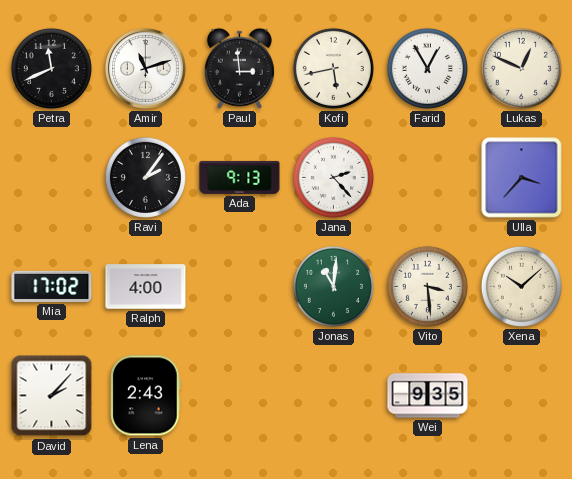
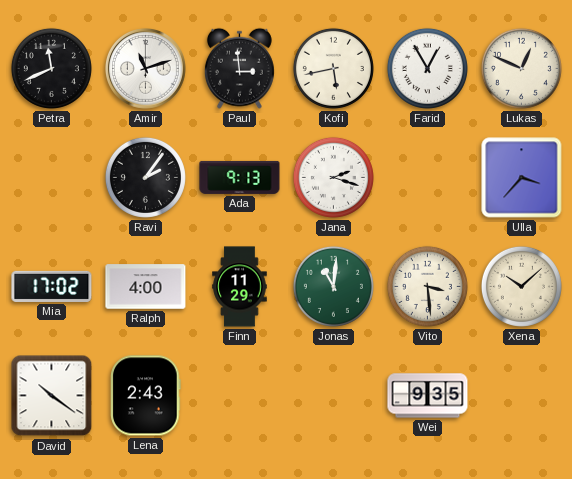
Jana: 2:23 -> 2:18
Finn: none -> 11:29
David: 2:07 -> 10:21
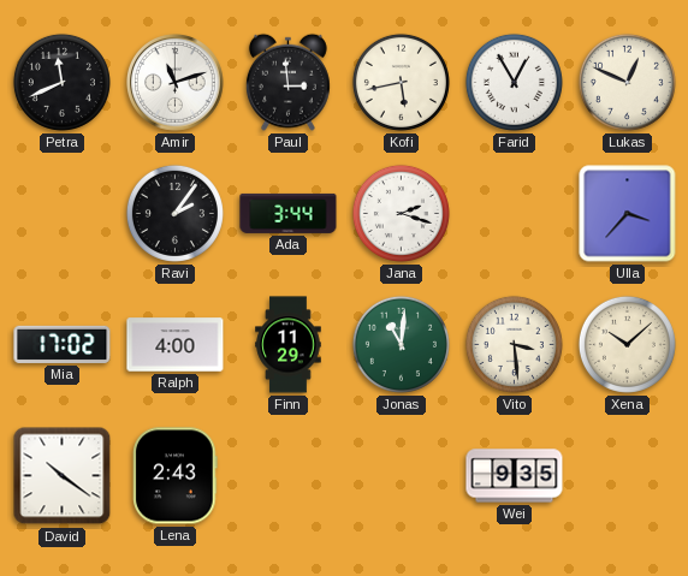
Ada: 9:13 -> 3:44
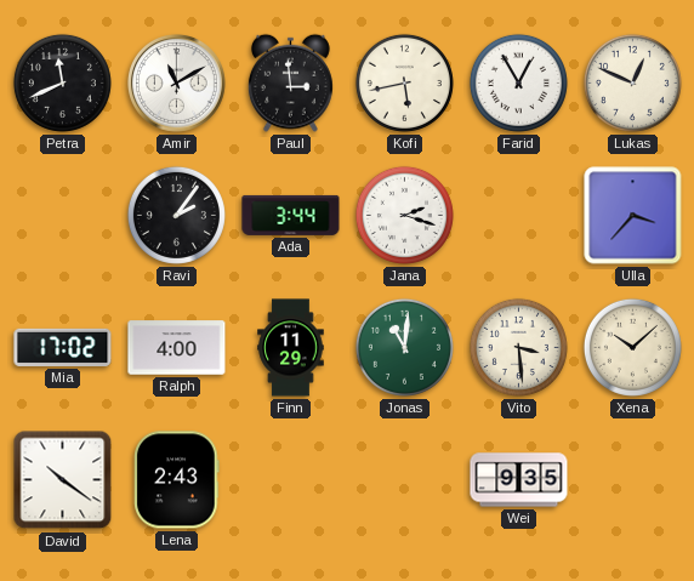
Amir: 11:12 -> 11:10
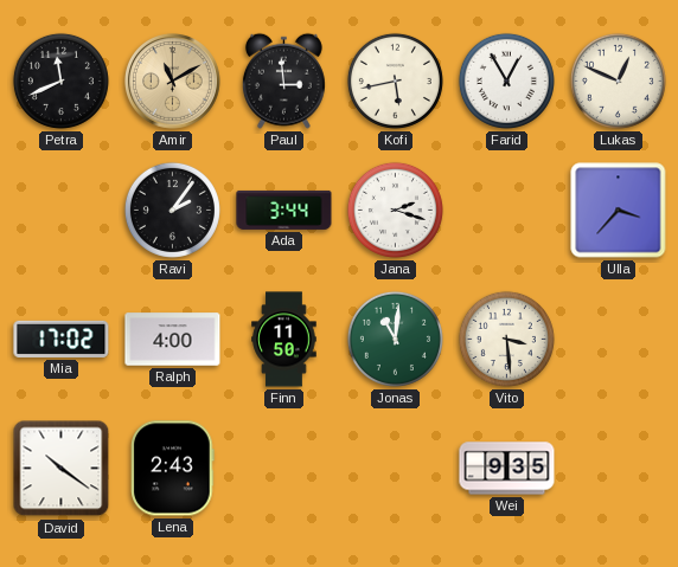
Amir dial: white -> champagne
Finn: 11:29 -> 11:50
Xena: 10:08 -> none
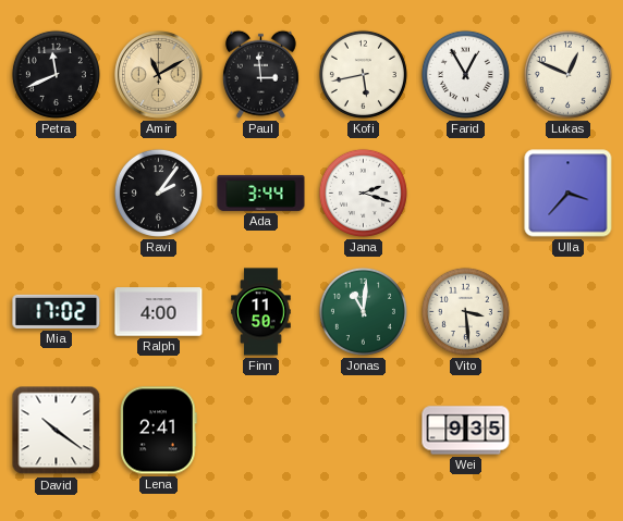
Lena: 2:43 -> 2:41
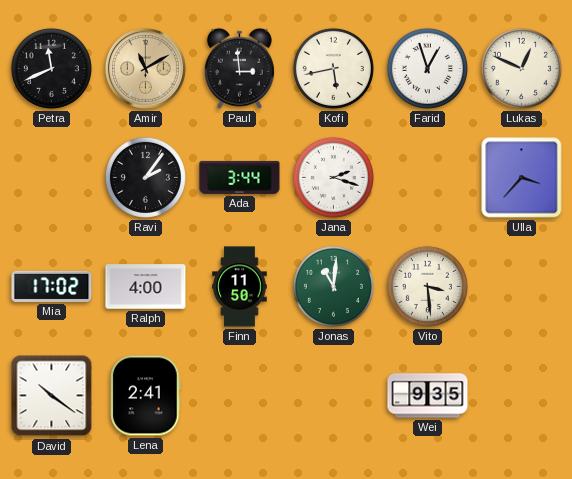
Farid: 12:55 -> 12:57
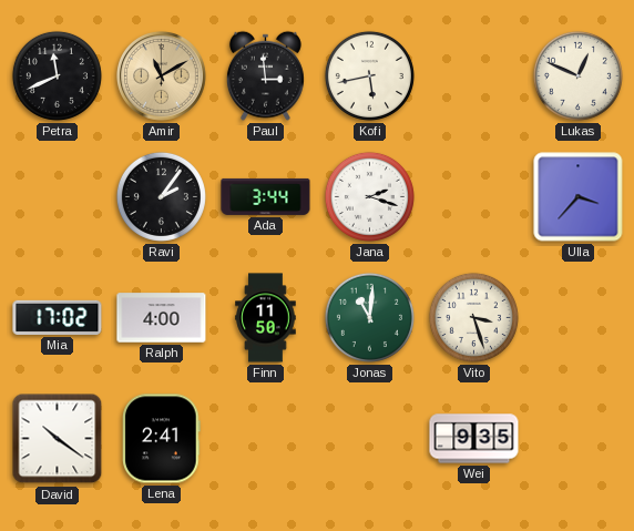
Farid: 12:57 -> none
Vito: 3:29 -> 3:27
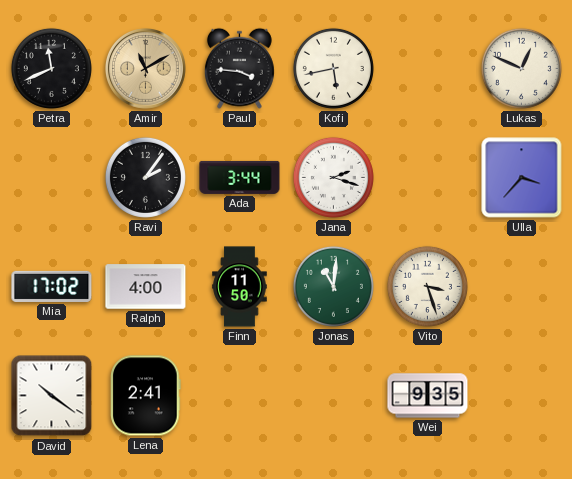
Paul: 2:59 -> 3:46
